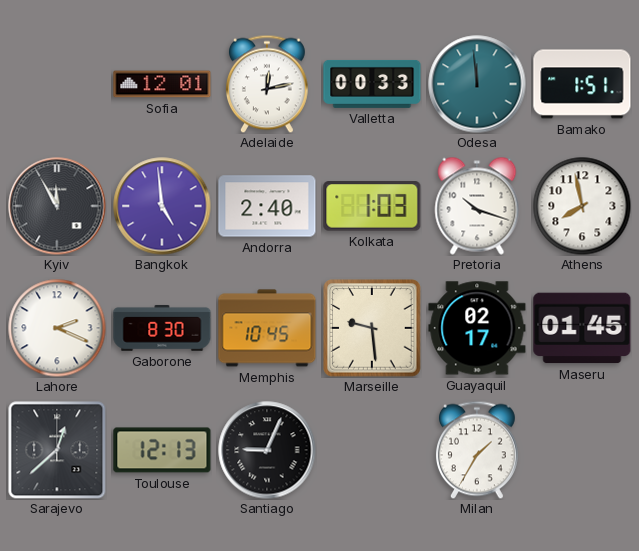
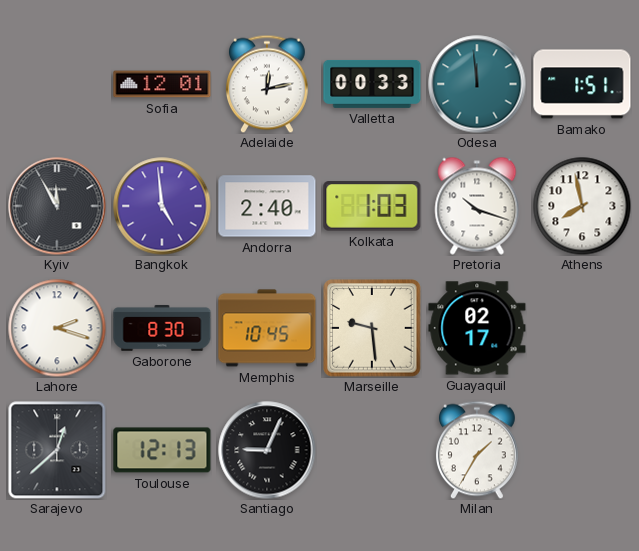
Lahore: 2:19 -> 2:18
Maseru: 01:45 -> none
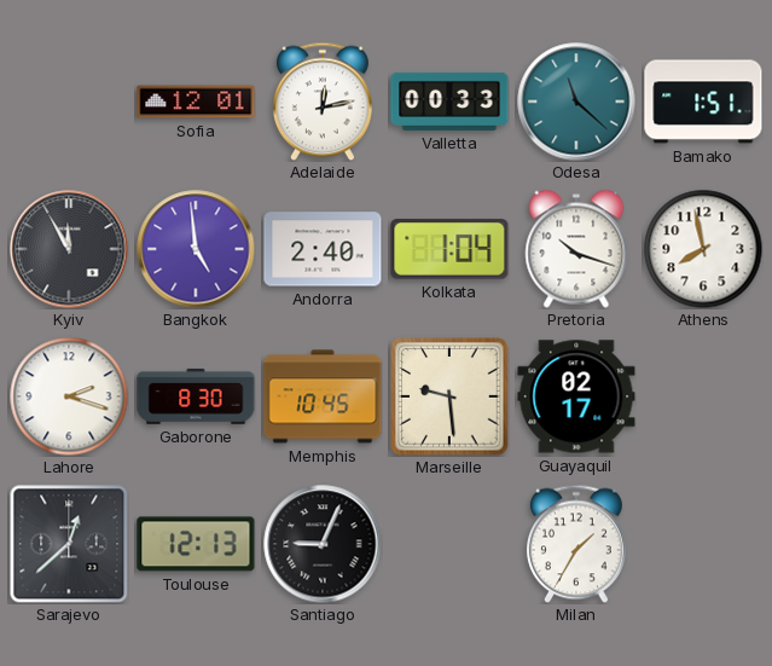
Odesa: 11:59 -> 11:22
Kolkata: 1:03 -> 1:04
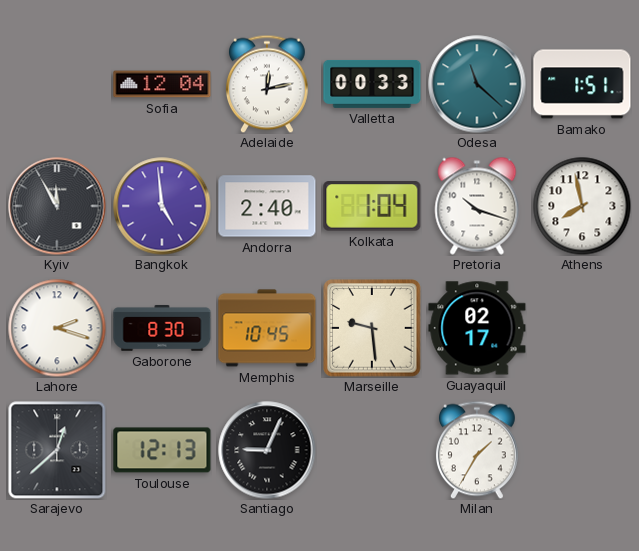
Sofia: 12:01 -> 12:04
